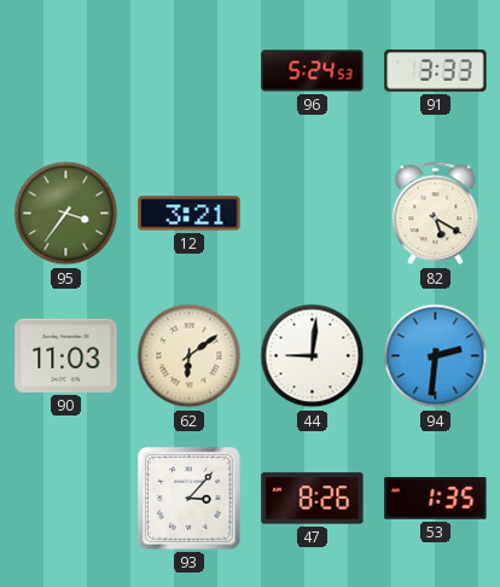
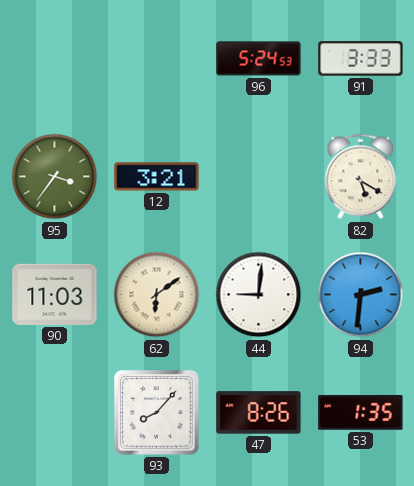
93: 3:07 -> 8:07
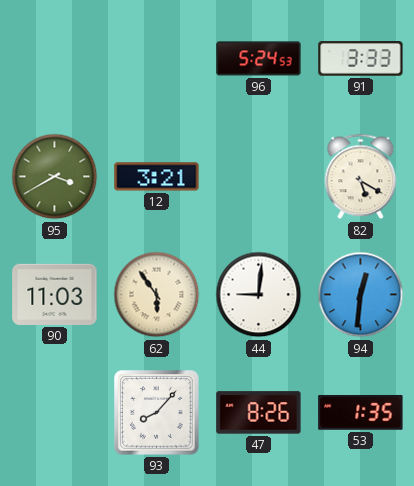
95: 3:36 -> 3:40
62: 6:09 -> 5:54
94: 2:31 -> 12:31
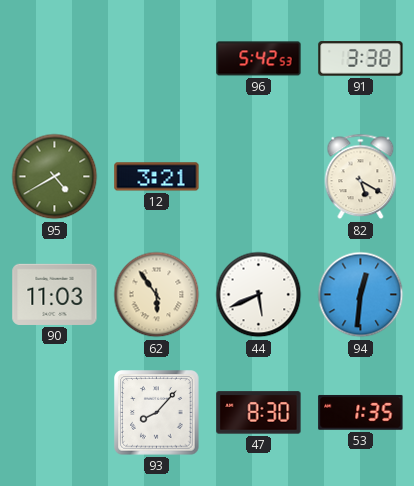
96: 5:24 -> 5:42
91: 3:33 -> 3:38
95: 3:40 -> 4:40
44: 9:01 -> 5:41
47: 8:26 -> 8:30
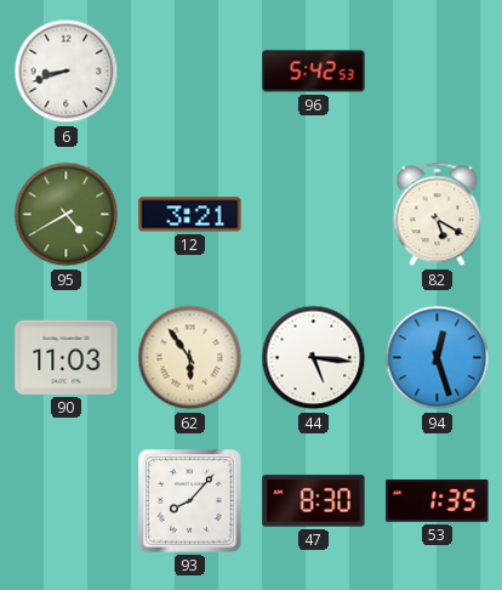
6: none -> 8:42
91: 3:38 -> none
44: 5:41 -> 5:16
94: 12:31 -> 12:27
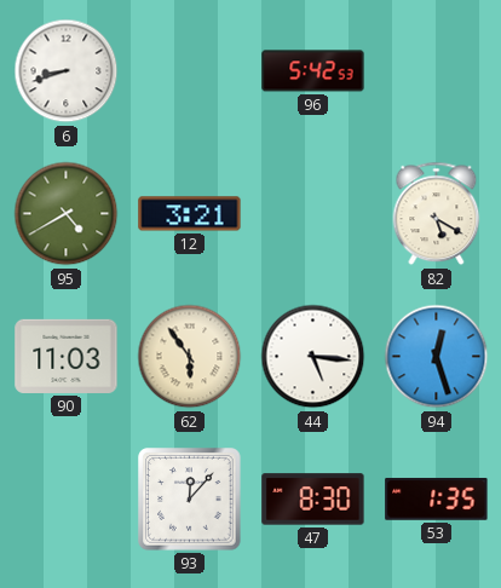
93: 8:07 -> 12:07
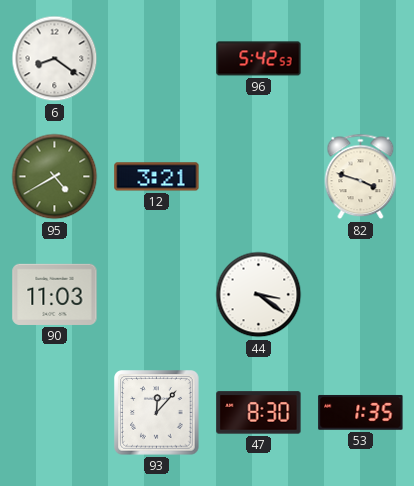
6: 8:42 -> 8:21
82: 5:20 -> 3:48
62: 5:54 -> none
44: 5:16 -> 3:21
94: 12:27 -> none
